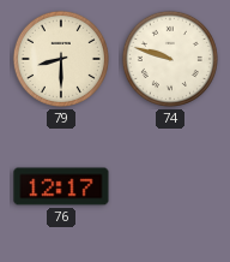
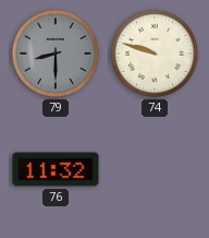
79 dial: cream -> grey
76: 12:17 -> 11:32
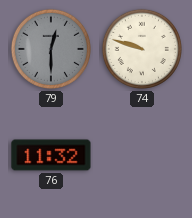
79: 8:30 -> 12:30
